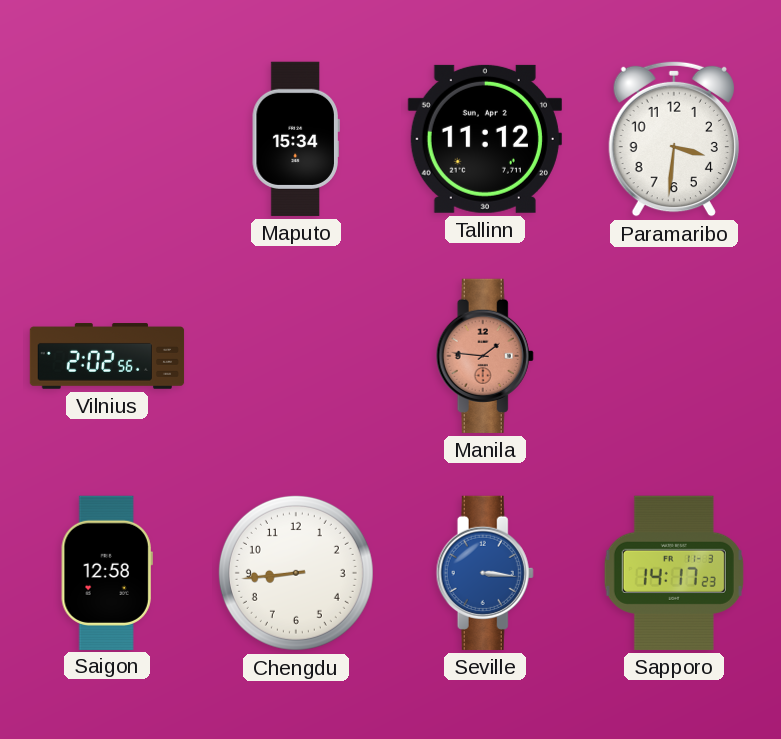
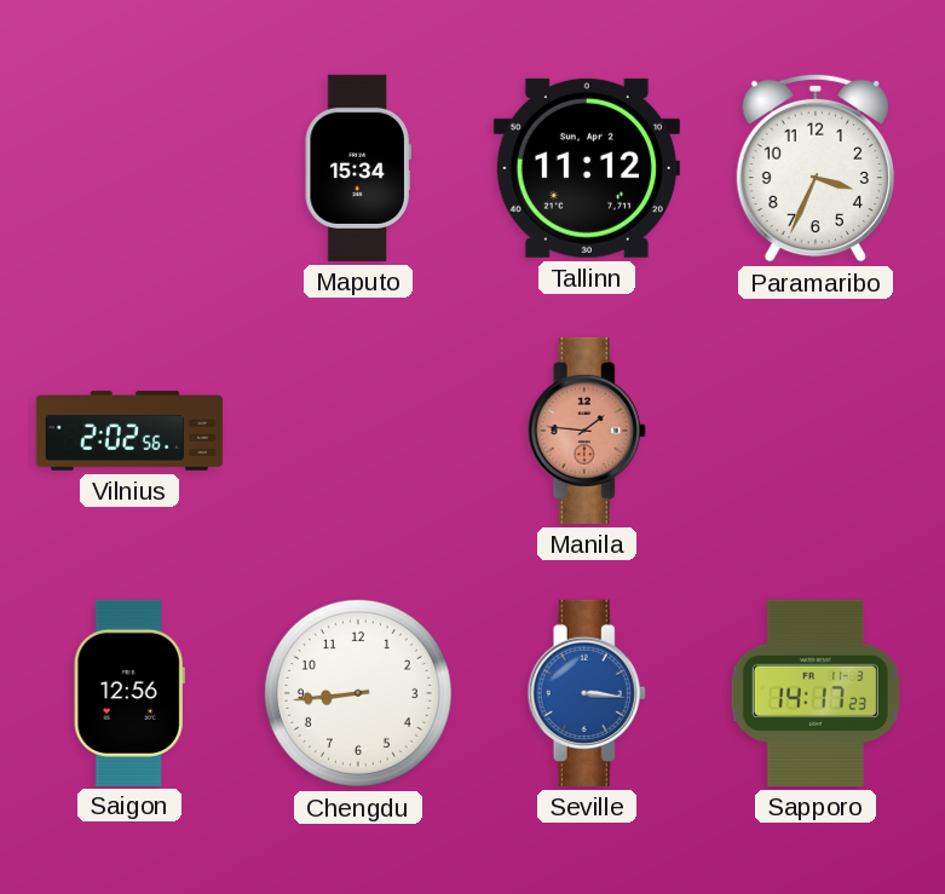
Paramaribo: 3:31 -> 3:34
Saigon: 12:58 -> 12:56
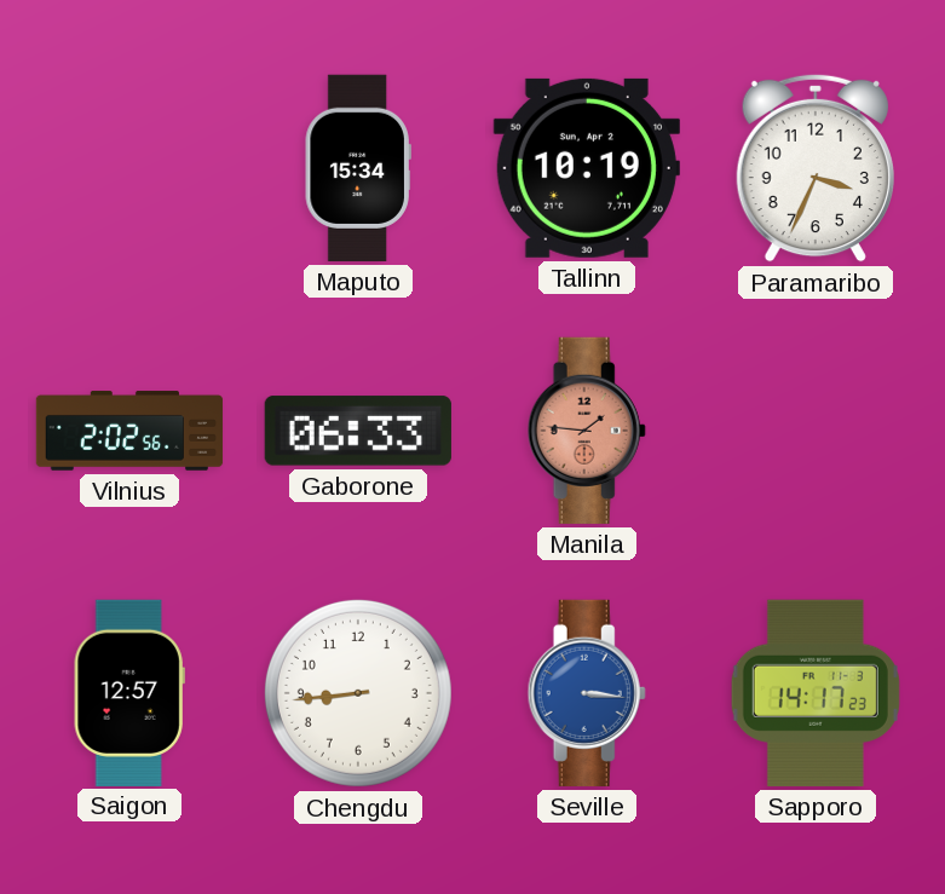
Tallinn: 11:12 -> 10:19
Gaborone: none -> 06:33
Saigon: 12:56 -> 12:57
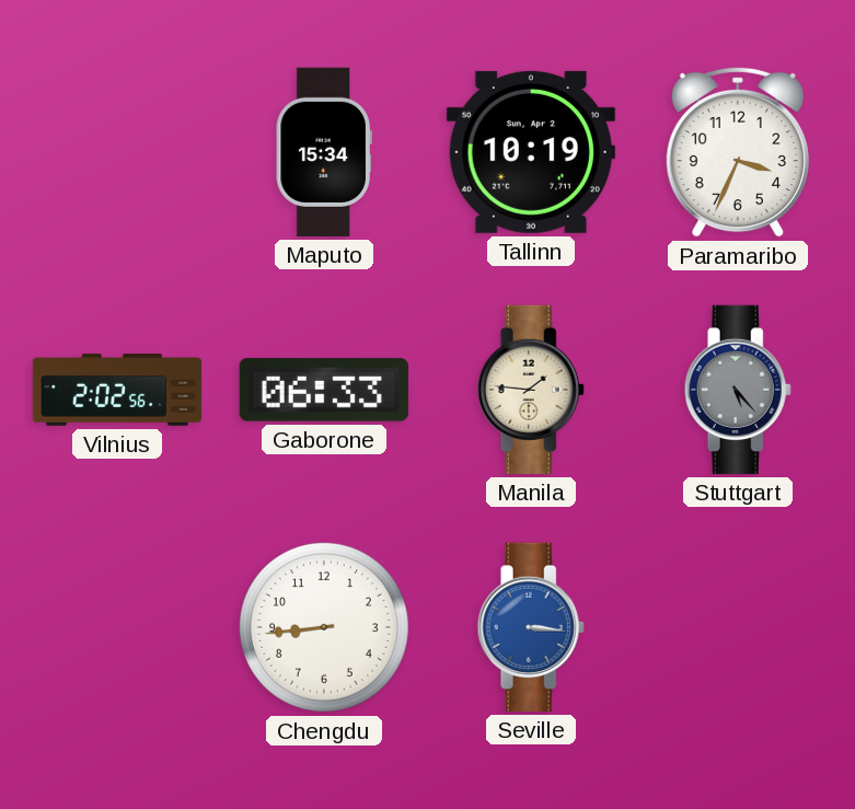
Manila dial: salmon -> cream
Stuttgart: none -> 5:23
Saigon: 12:57 -> none
Sapporo: 14:17 -> none
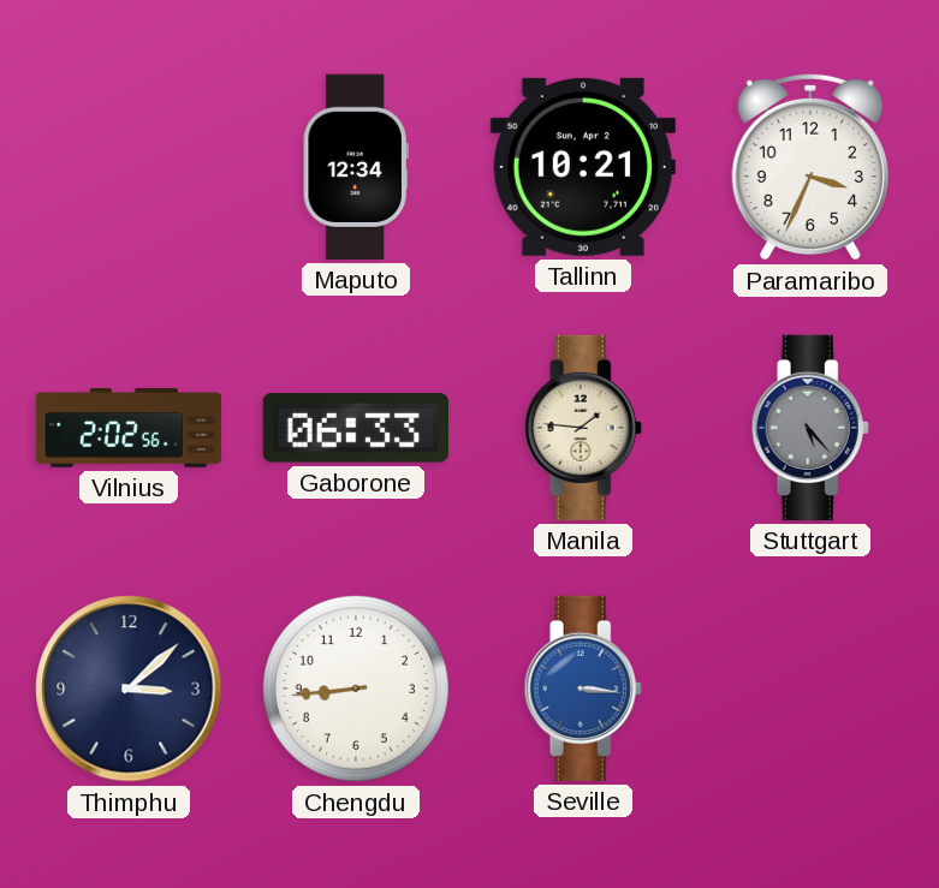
Maputo: 15:34 -> 12:34
Tallinn: 10:19 -> 10:21
Thimphu: none -> 3:08
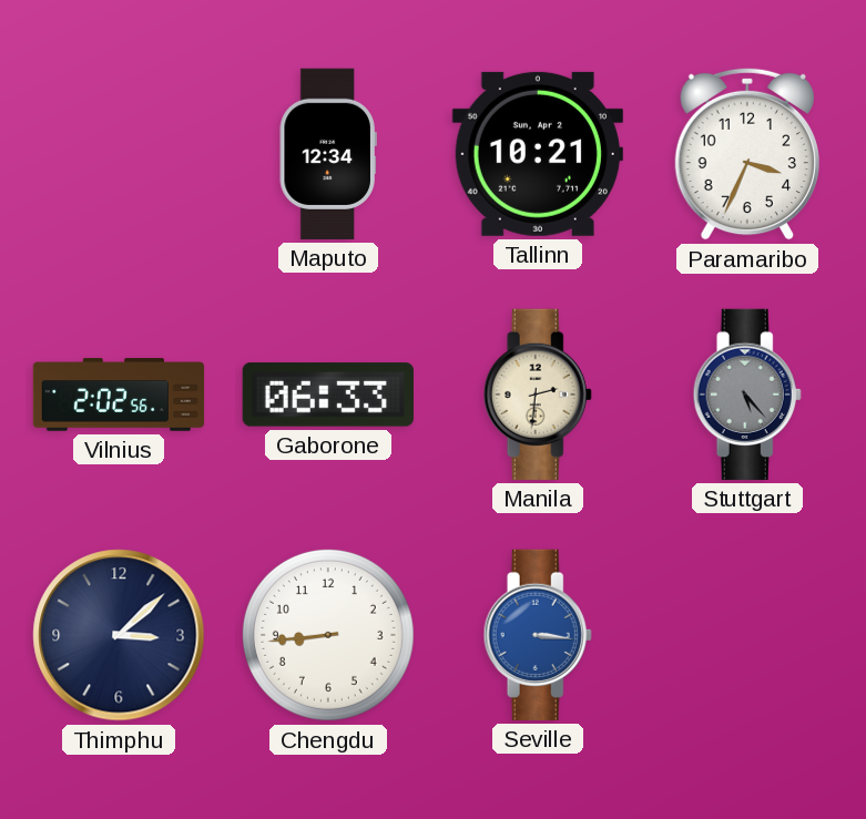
Manila: 1:46 -> 2:31
